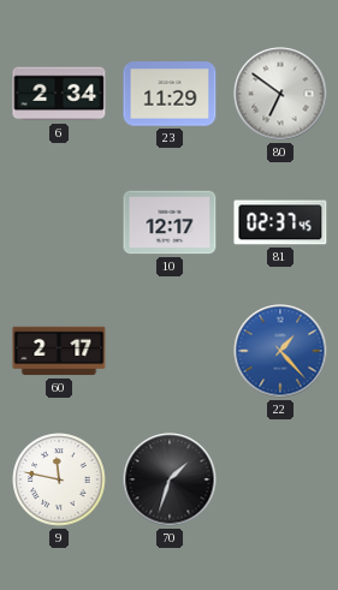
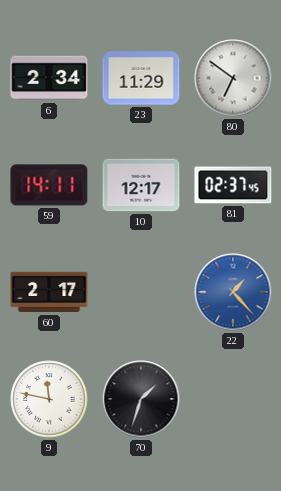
59: none -> 14:11
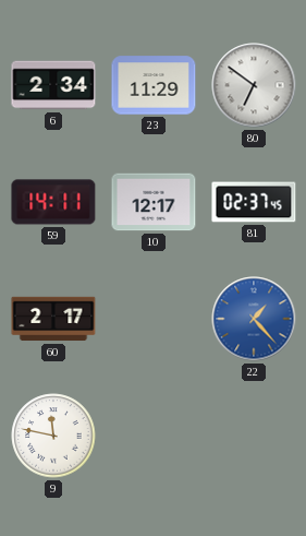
70: 1:33 -> none
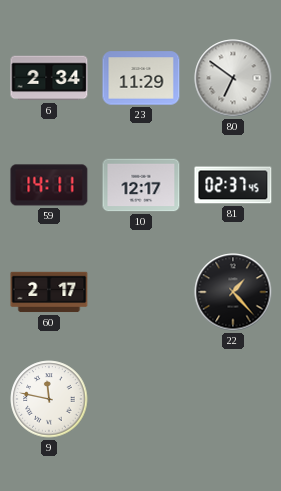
22 dial: blue -> black
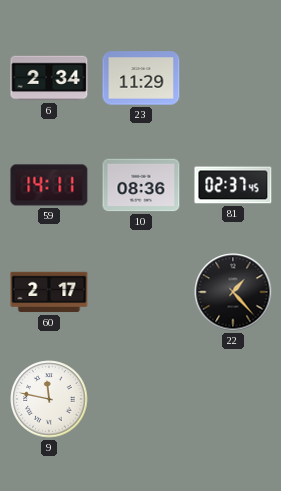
80: 6:51 -> none
10: 12:17 -> 08:36
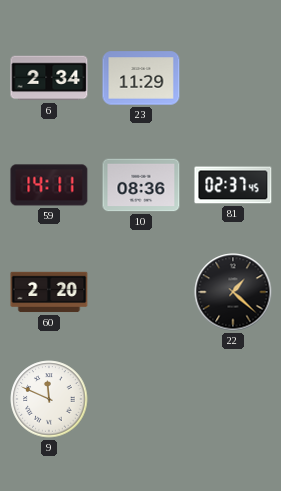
60: 2:17 -> 2:20
22: 1:23 -> 1:22
9: 11:47 -> 11:49
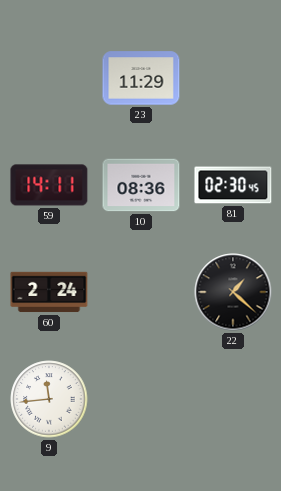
6: 2:34 -> none
81: 02:37 -> 02:30
60: 2:20 -> 2:24
9: 11:49 -> 11:44
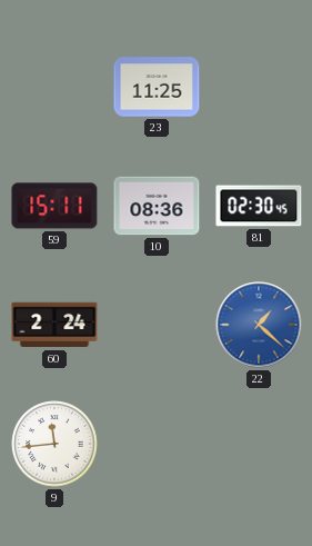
23: 11:29 -> 11:25
59: 14:11 -> 15:11
22 dial: black -> blue
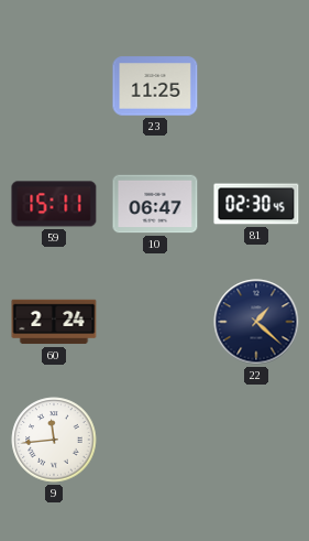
10: 08:36 -> 06:47
22 dial: blue -> navy
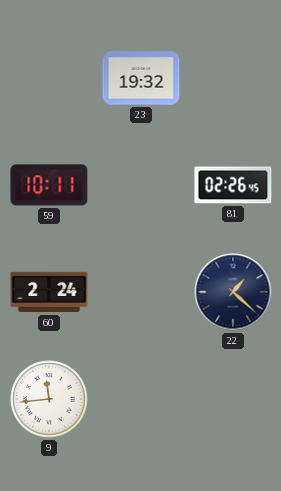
23: 11:25 -> 19:32
59: 15:11 -> 10:11
10: 06:47 -> none
81: 02:30 -> 02:26
